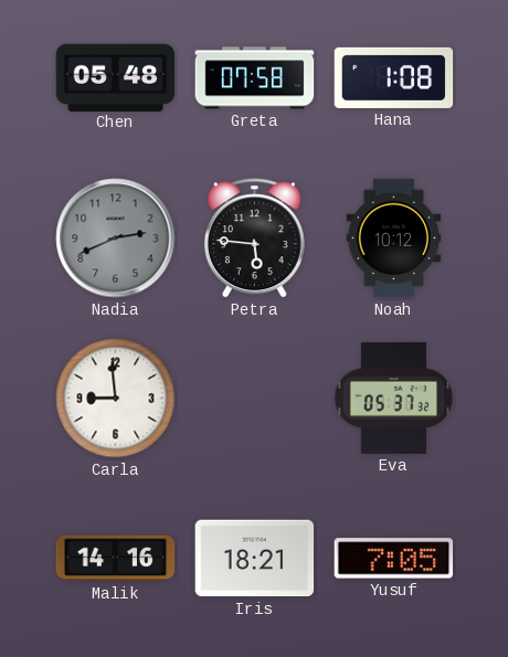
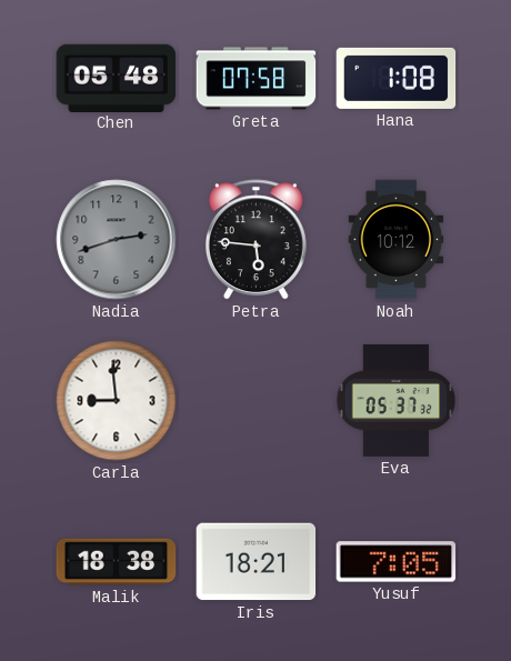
Nadia: 2:41 -> 2:42
Malik: 14:16 -> 18:38
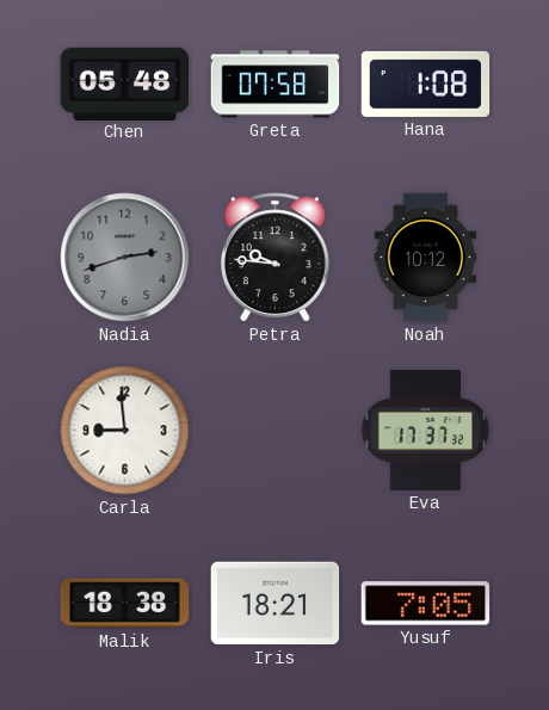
Petra: 5:46 -> 9:46
Eva: 05:37 -> 17:37
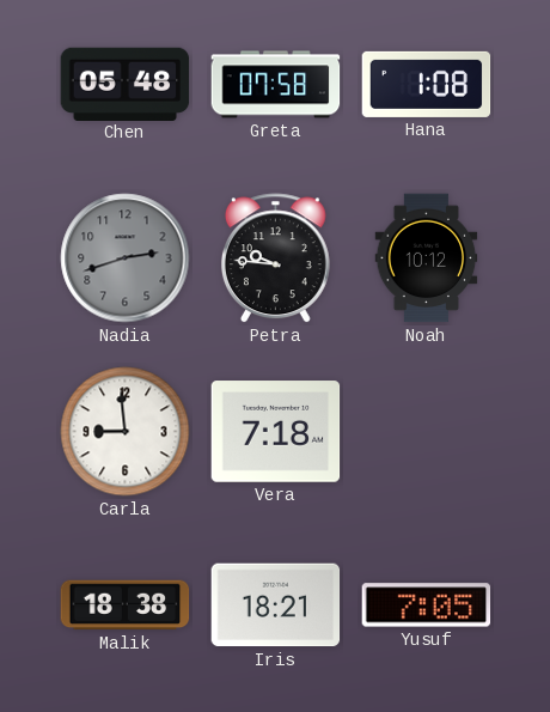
Vera: none -> 7:18
Eva: 17:37 -> none
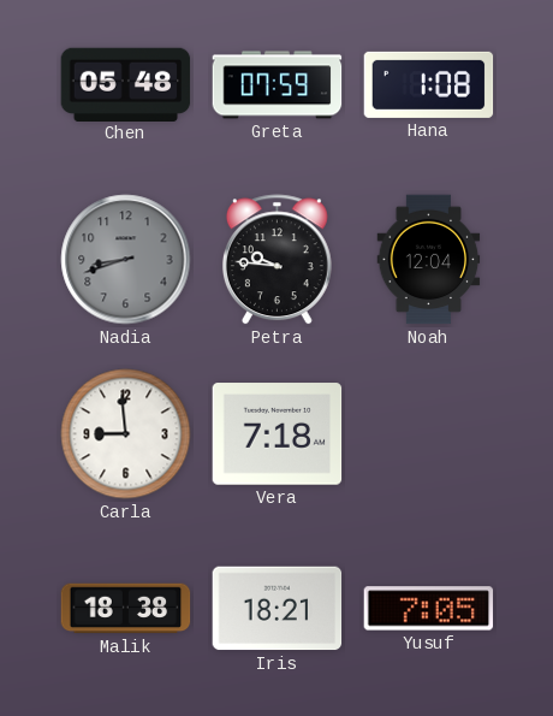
Greta: 07:58 -> 07:59
Nadia: 2:42 -> 8:42
Noah: 10:12 -> 12:04
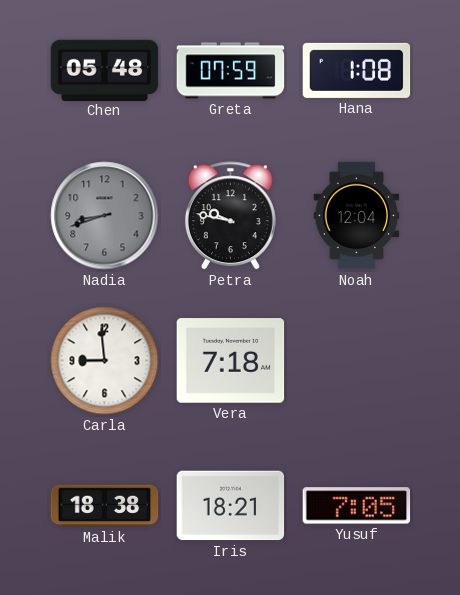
Petra: 9:46 -> 9:47
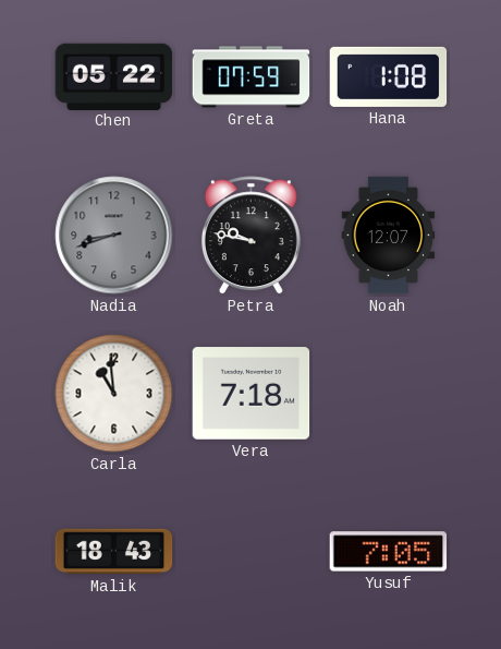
Chen: 05:48 -> 05:22
Noah: 12:04 -> 12:07
Carla: 8:59 -> 10:59
Malik: 18:38 -> 18:43
Iris: 18:21 -> none
